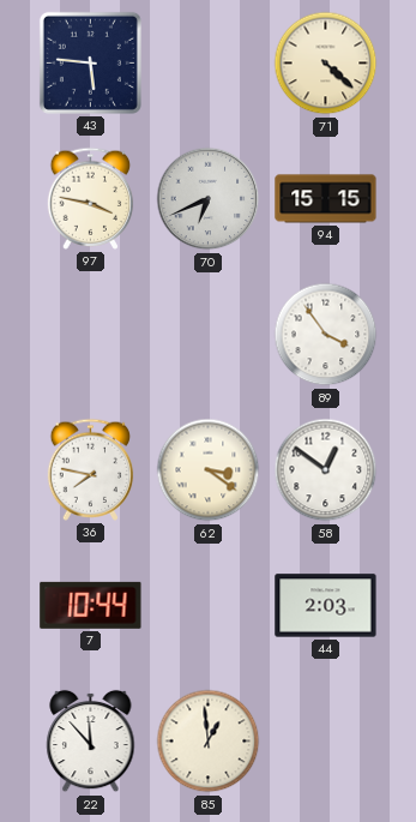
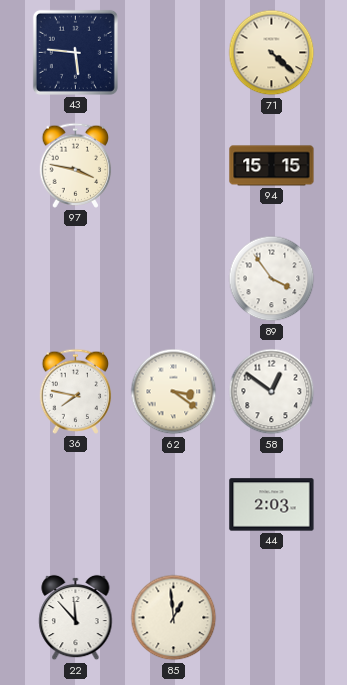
70: 6:41 -> none
7: 10:44 -> none
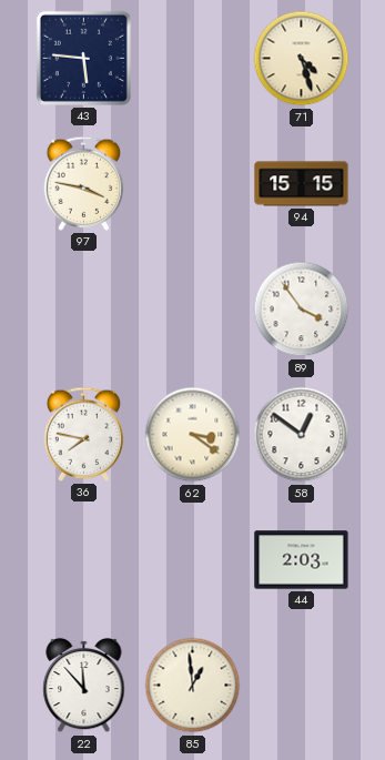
71: 4:22 -> 4:27
